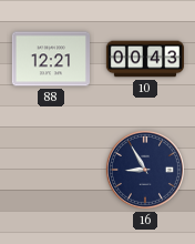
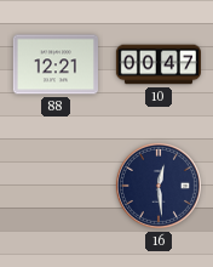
10: 00:43 -> 00:47
16: 8:55 -> 12:29
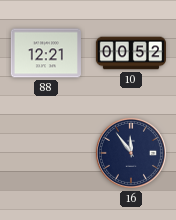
10: 00:47 -> 00:52
16: 12:29 -> 11:54
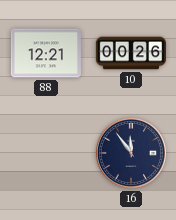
10: 00:52 -> 00:26
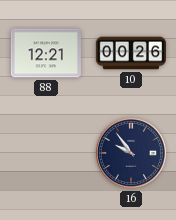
16: 11:54 -> 9:54
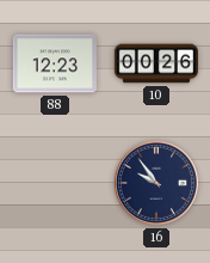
88: 12:21 -> 12:23
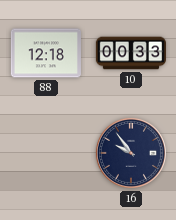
88: 12:23 -> 12:18
10: 00:26 -> 00:33
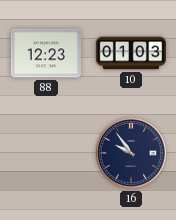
88: 12:18 -> 12:23
10: 00:33 -> 01:03
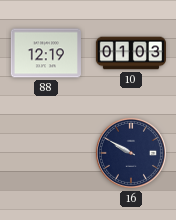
88: 12:23 -> 12:19
16: 9:54 -> 9:50
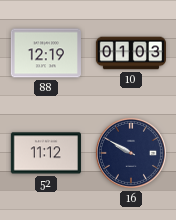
52: none -> 11:12
